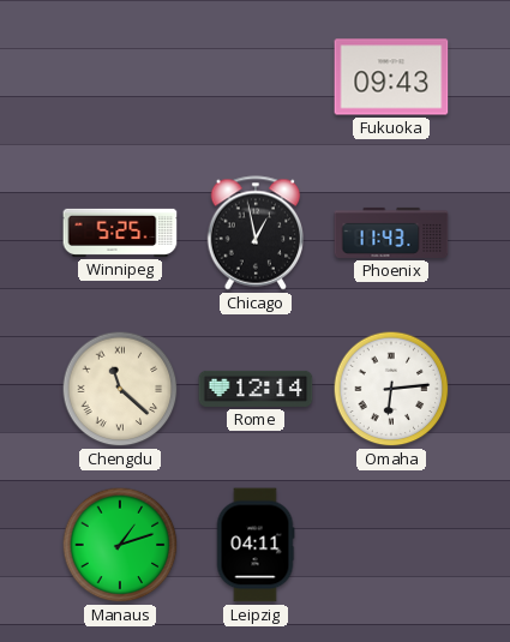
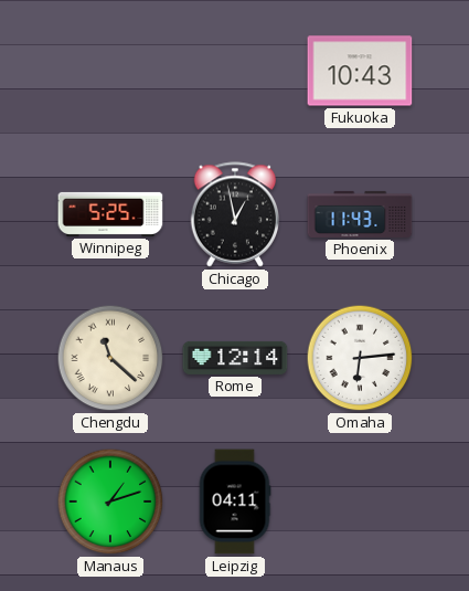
Fukuoka: 09:43 -> 10:43
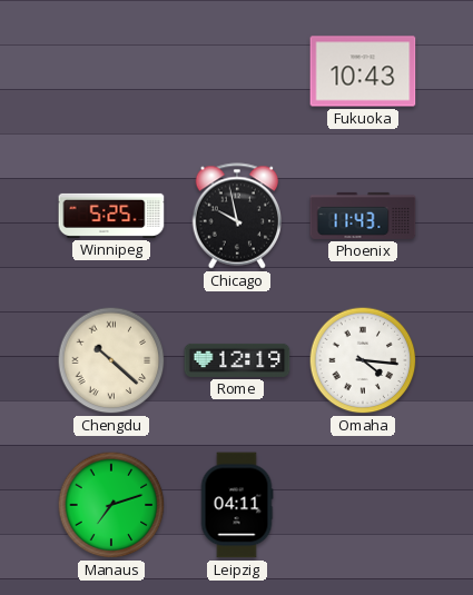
Chicago: 12:58 -> 9:58
Chengdu: 11:22 -> 10:22
Rome: 12:14 -> 12:19
Omaha: 6:14 -> 4:16
Manaus: 1:12 -> 7:12
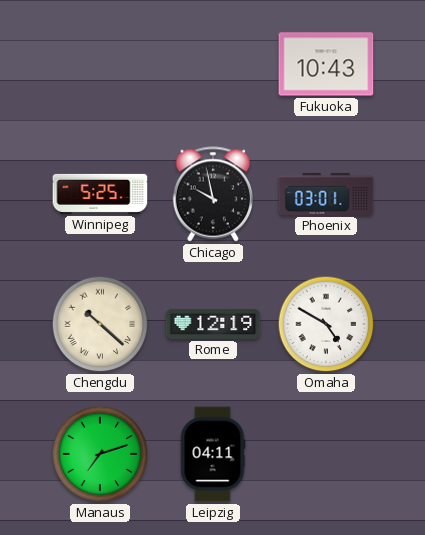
Phoenix: 11:43 -> 03:01
Omaha: 4:16 -> 4:50
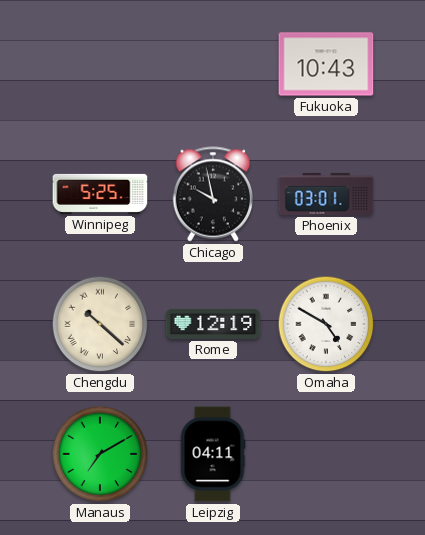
Manaus: 7:12 -> 7:10
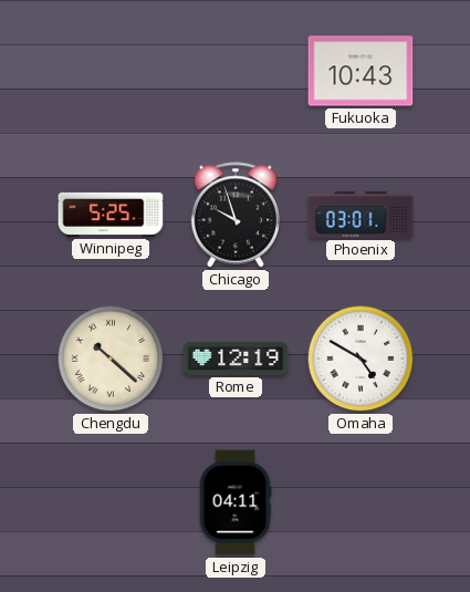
Chicago: 9:58 -> 9:57
Manaus: 7:10 -> none
